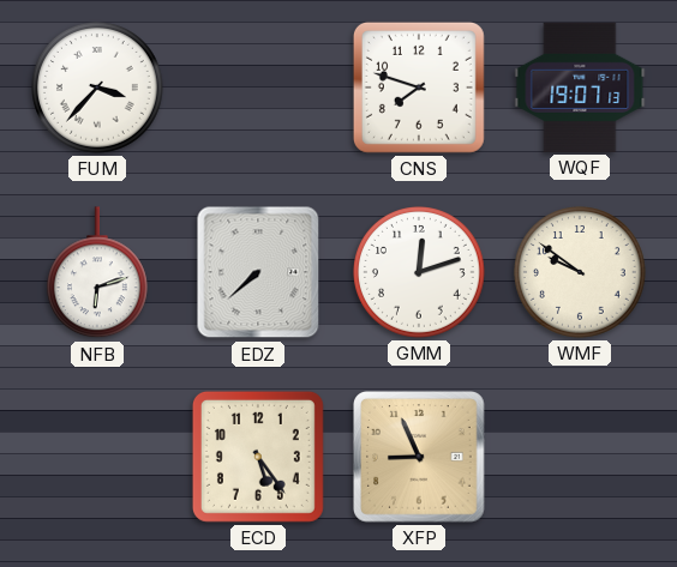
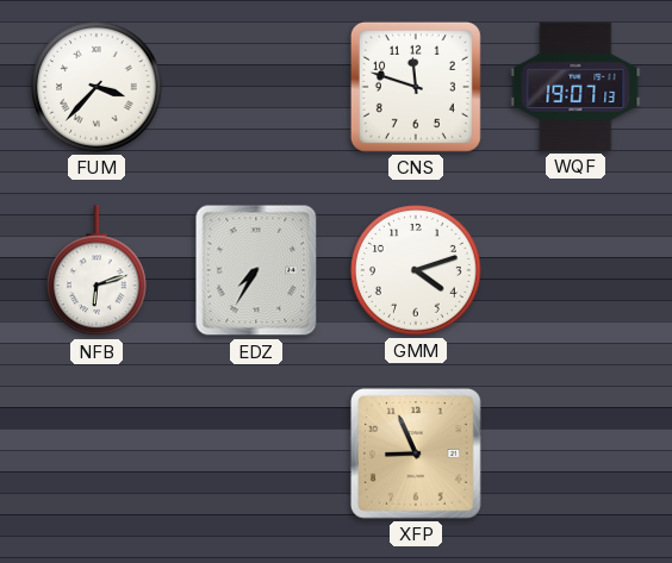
CNS: 7:48 -> 11:48
EDZ: 7:38 -> 7:35
GMM: 12:12 -> 4:12
WMF: 9:51 -> none
ECD: 5:24 -> none
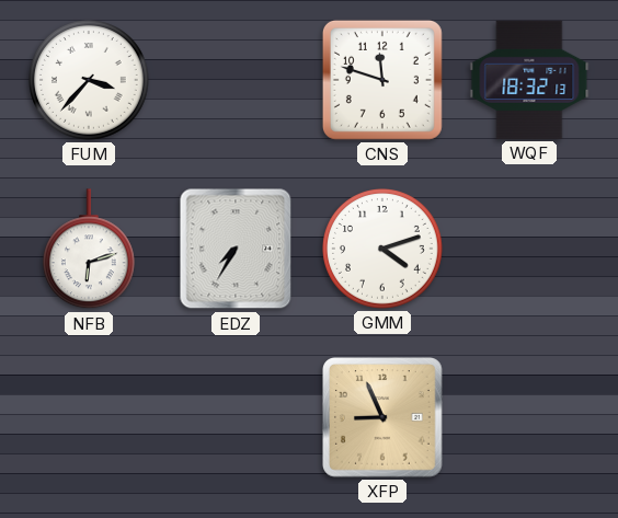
WQF: 19:07 -> 18:32
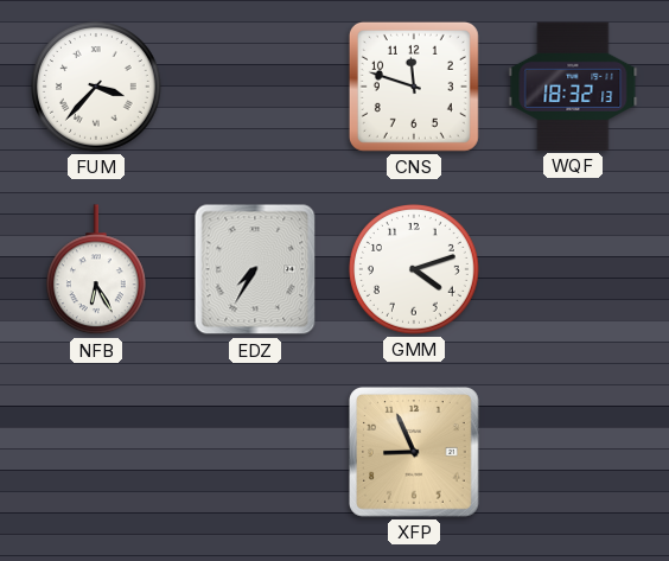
NFB: 6:12 -> 6:25
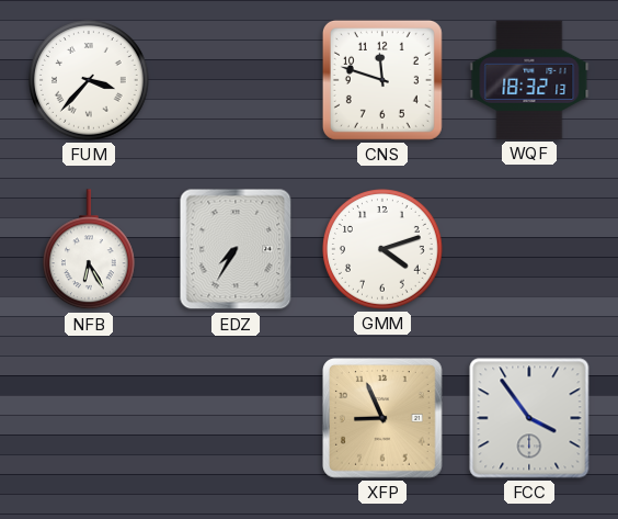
FCC: none -> 3:54
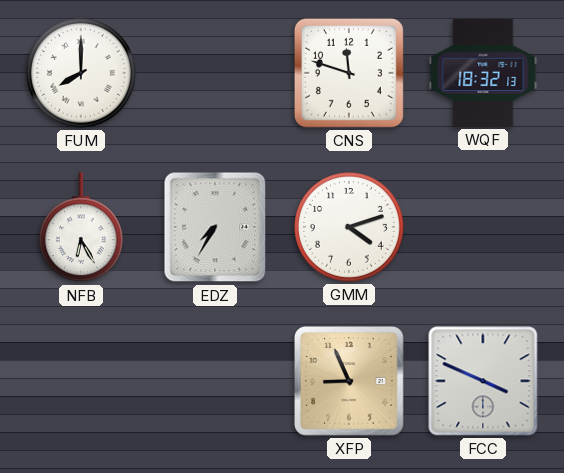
FUM: 3:37 -> 8:00
FCC: 3:54 -> 3:49
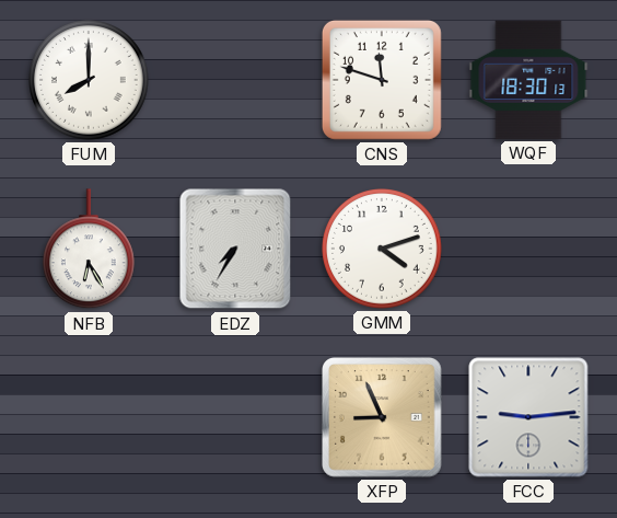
WQF: 18:32 -> 18:30
FCC: 3:49 -> 9:14
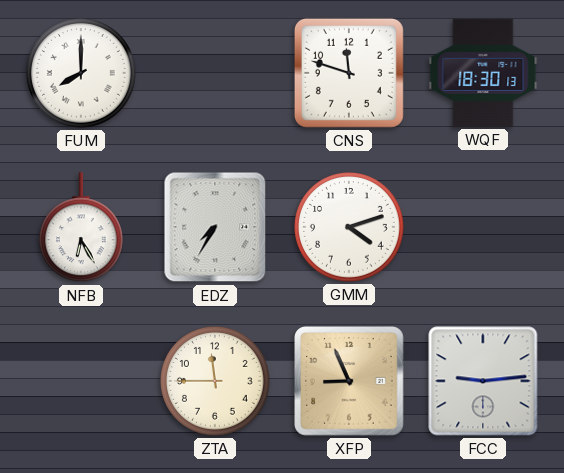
ZTA: none -> 11:45
